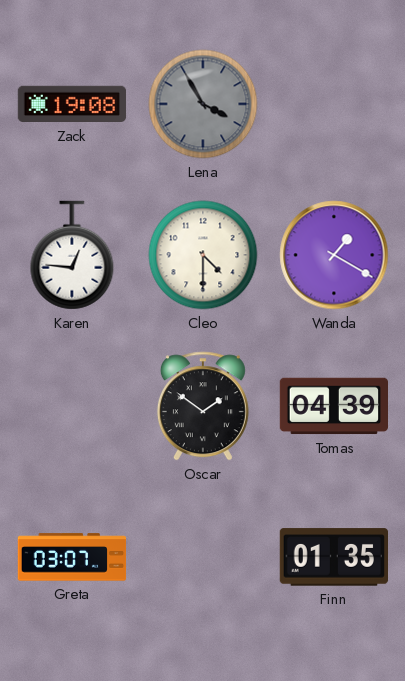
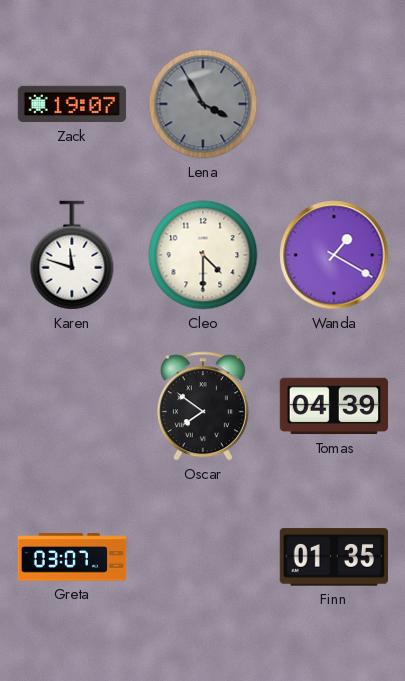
Zack: 19:08 -> 19:07
Karen: 12:46 -> 11:48
Oscar: 1:51 -> 7:51
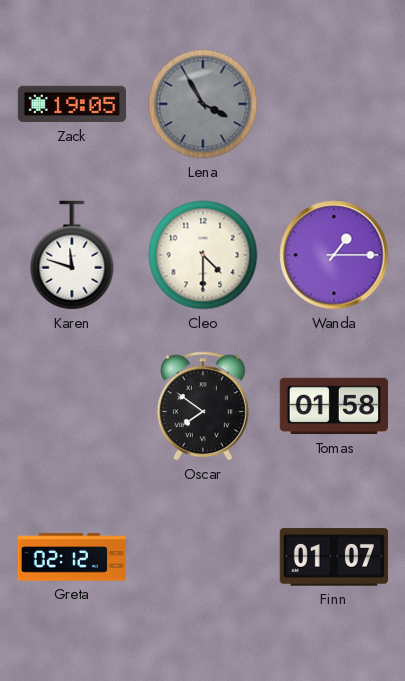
Zack: 19:07 -> 19:05
Wanda: 1:20 -> 1:15
Tomas: 04:39 -> 01:58
Greta: 03:07 -> 02:12
Finn: 01:35 -> 01:07
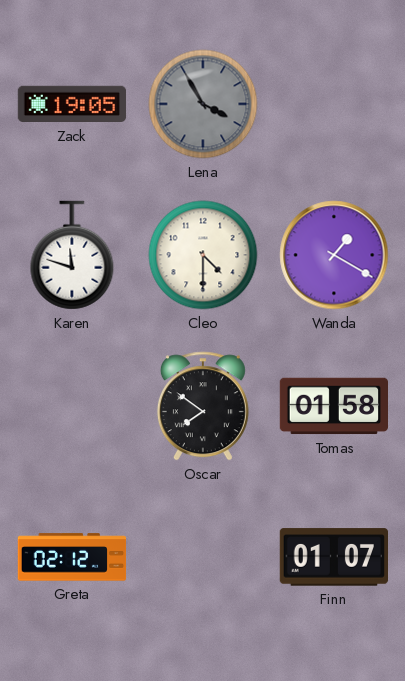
Wanda: 1:15 -> 1:20
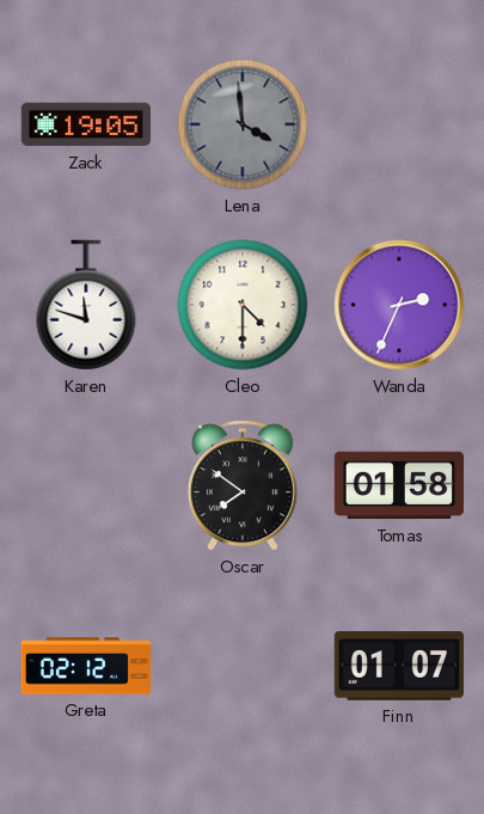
Lena: 3:55 -> 3:59
Wanda: 1:20 -> 2:34
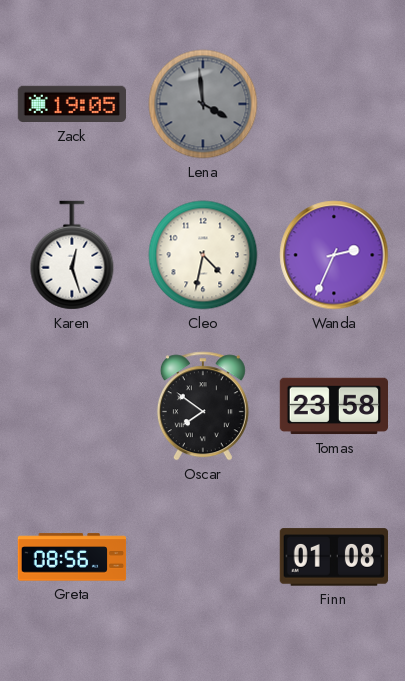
Karen: 11:48 -> 12:27
Cleo: 4:30 -> 4:32
Tomas: 01:58 -> 23:58
Greta: 02:12 -> 08:56
Finn: 01:07 -> 01:08
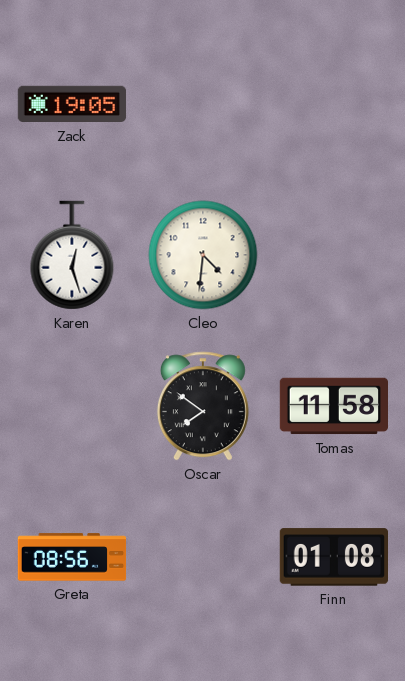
Lena: 3:59 -> none
Cleo: 4:32 -> 4:31
Wanda: 2:34 -> none
Tomas: 23:58 -> 11:58
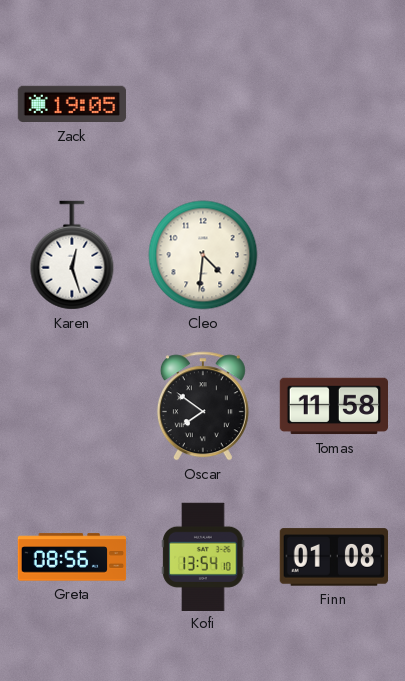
Kofi: none -> 13:54
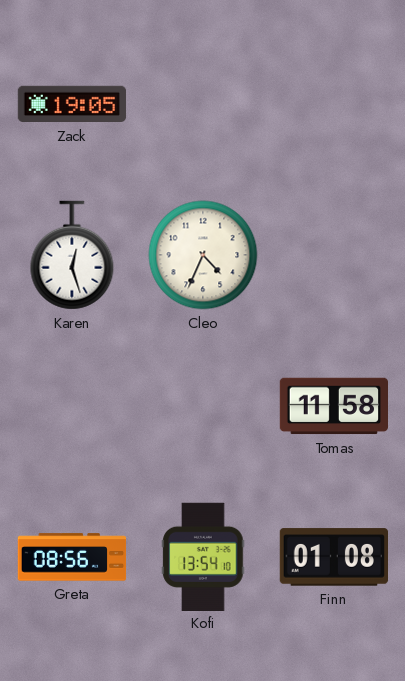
Cleo: 4:31 -> 4:34
Oscar: 7:51 -> none
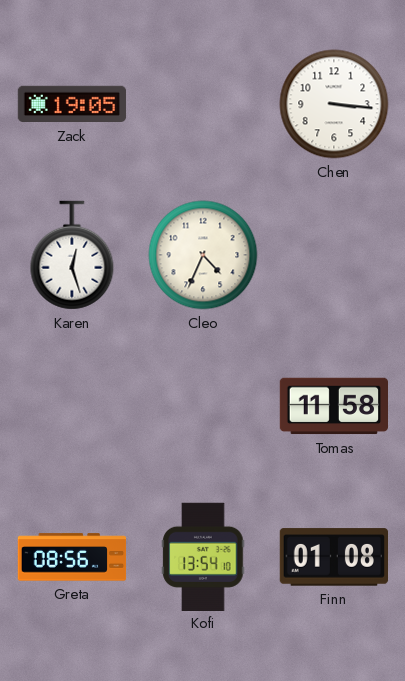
Chen: none -> 3:16
